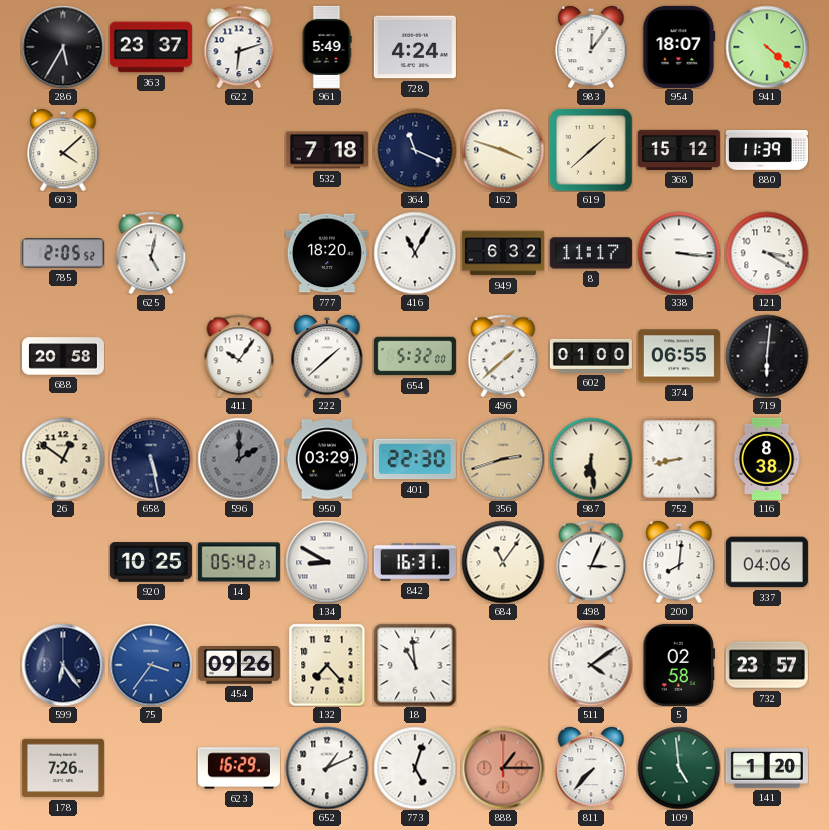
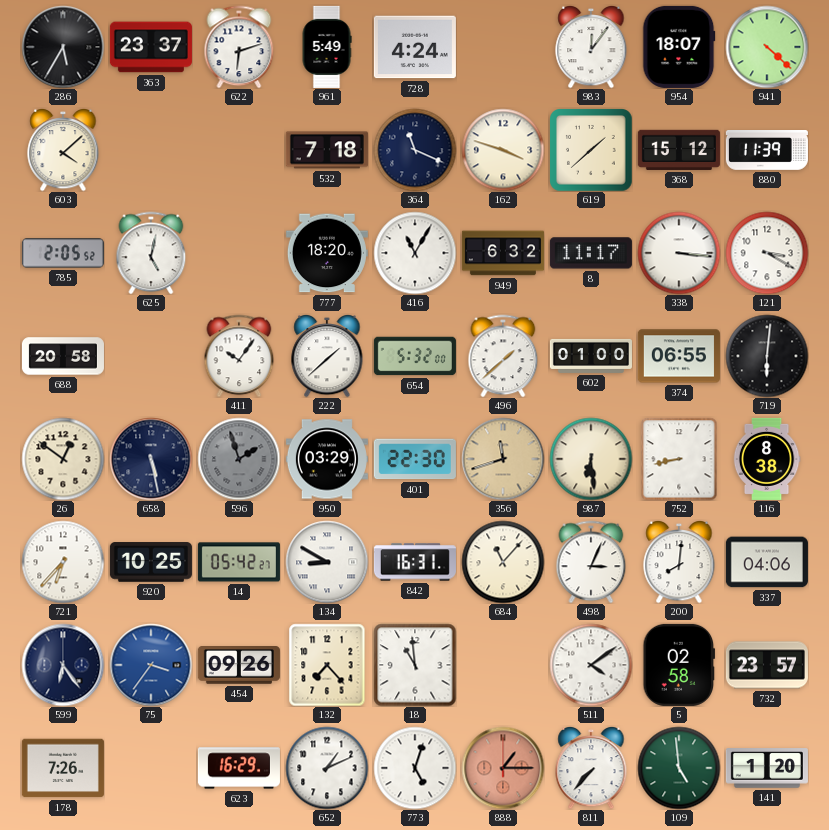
596: 2:00 -> 1:57
356: 2:42 -> 11:42
721: none -> 6:37
684: 11:06 -> 11:07
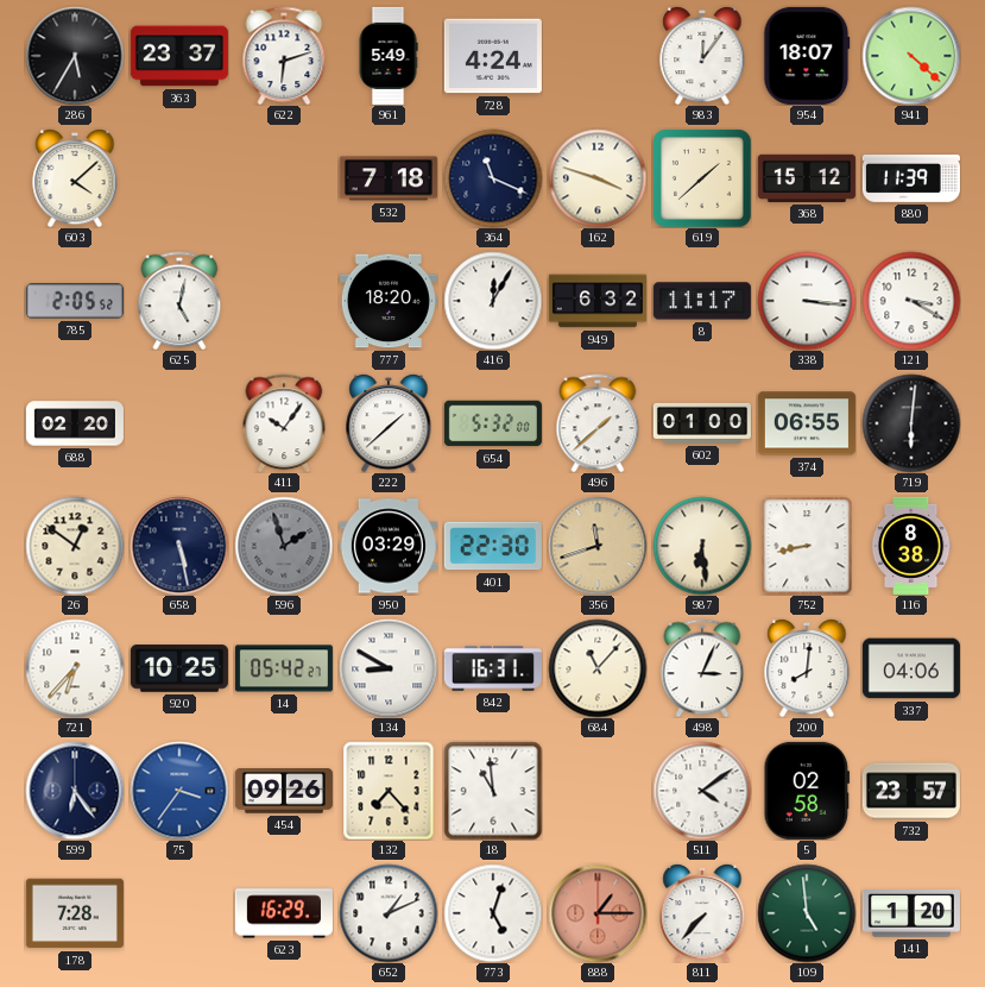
416: 11:05 -> 12:05
688: 20:58 -> 02:20
178: 7:26 -> 7:28
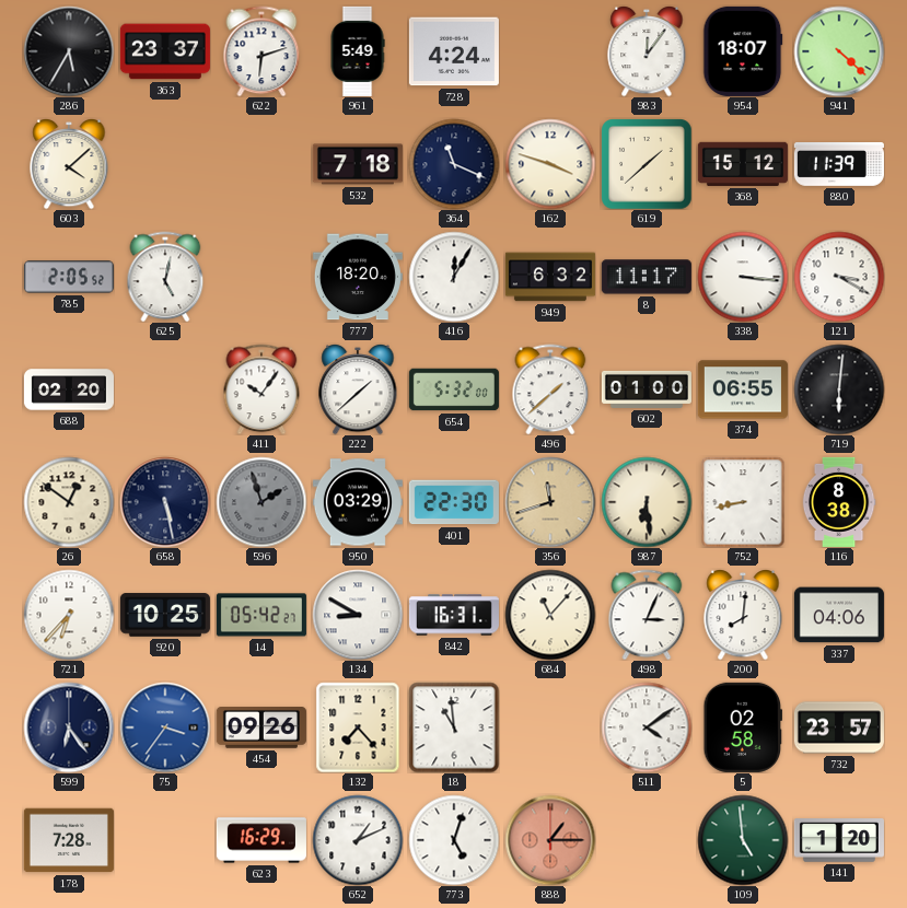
811: 7:37 -> none
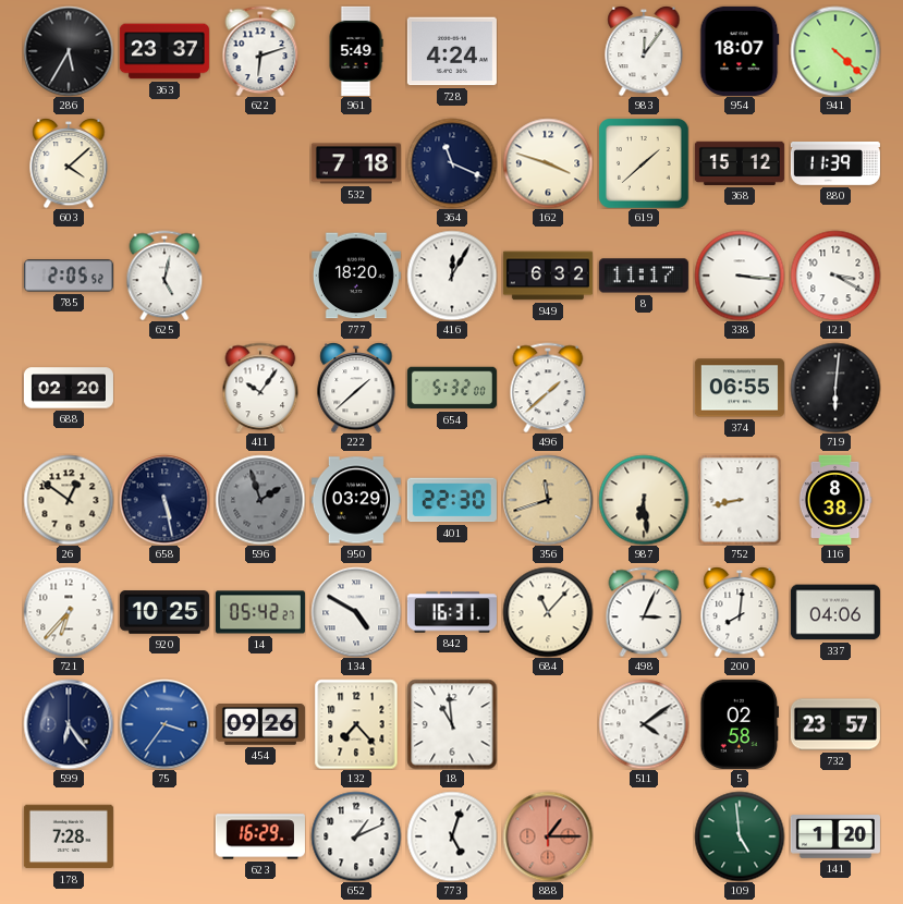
602: 01:00 -> none
134: 8:50 -> 4:50
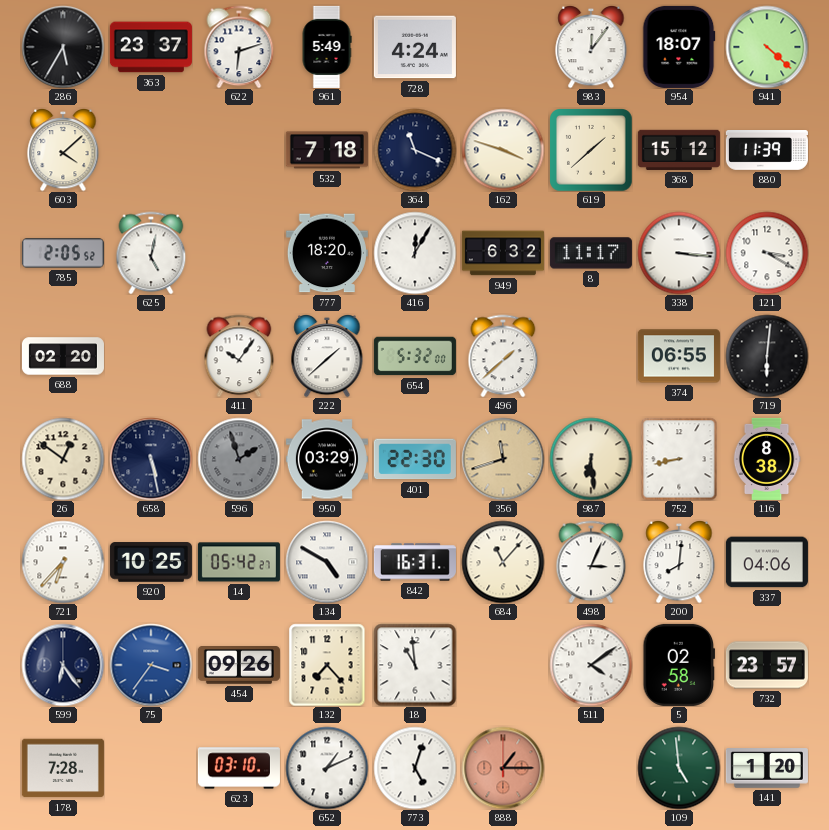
623: 16:29 -> 03:10
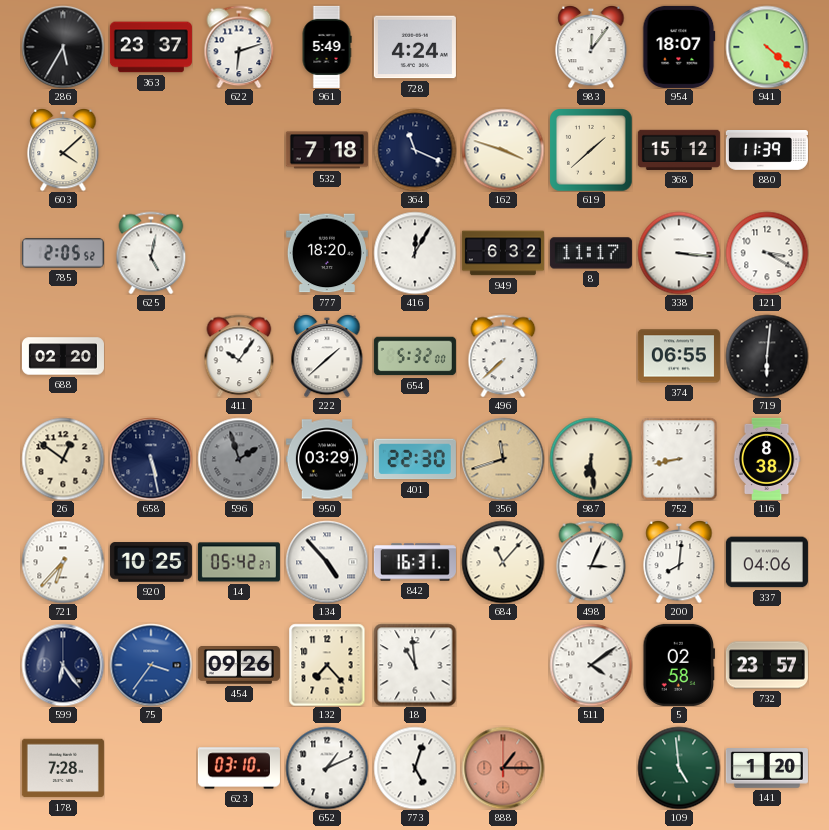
496: 1:38 -> 7:38
134: 4:50 -> 4:53
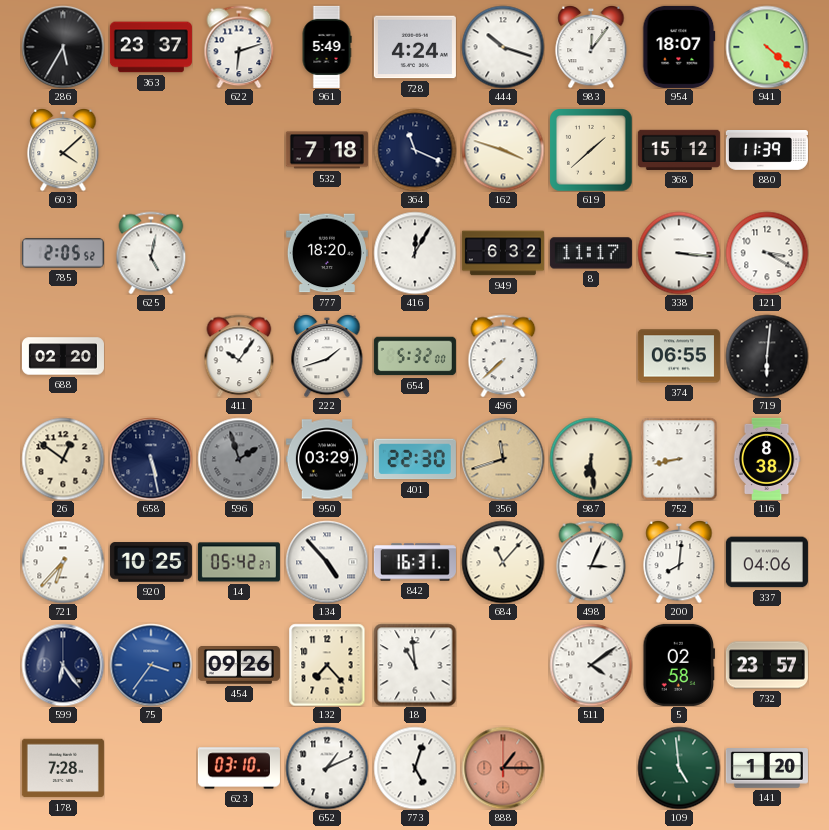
444: none -> 10:18
222: 1:38 -> 1:42
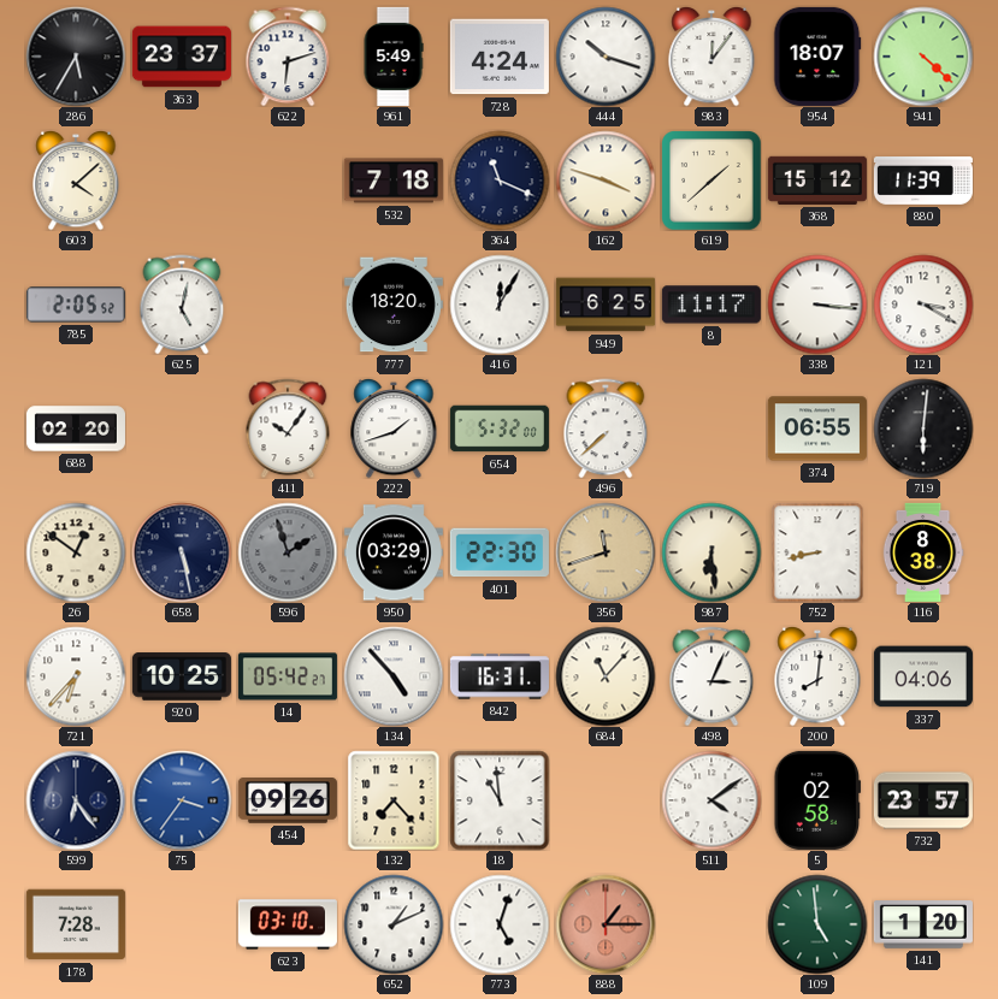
949: 6:32 -> 6:25
